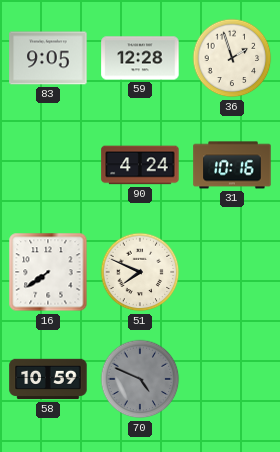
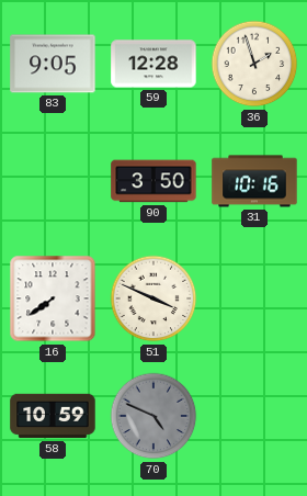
90: 4:24 -> 3:50
51: 7:49 -> 3:49
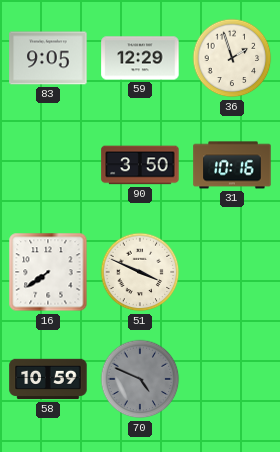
59: 12:28 -> 12:29
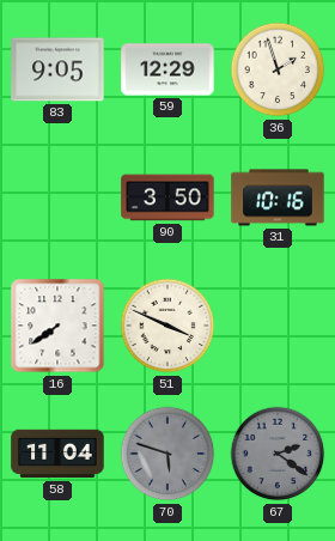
58: 10:59 -> 11:04
70: 4:49 -> 5:48
67: none -> 2:21
